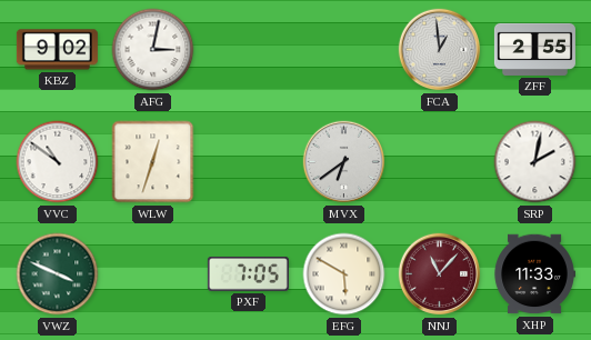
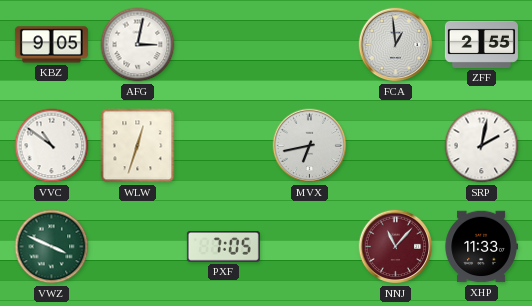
KBZ: 9:02 -> 9:05
MVX: 6:39 -> 6:43
EFG: 5:50 -> none
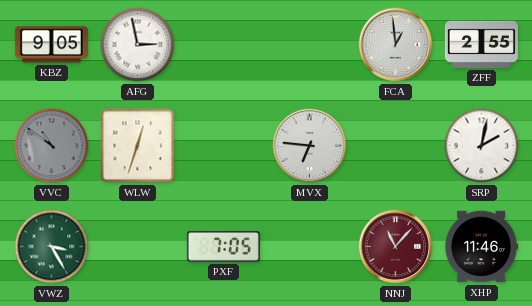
AFG: 3:02 -> 2:58
VVC dial: white -> grey
MVX: 6:43 -> 6:46
VWZ: 3:49 -> 3:25
XHP: 11:33 -> 11:46
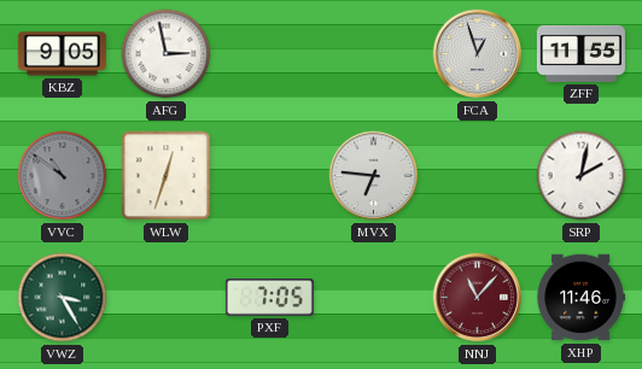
FCA: 12:59 -> 12:57
ZFF: 2:55 -> 11:55
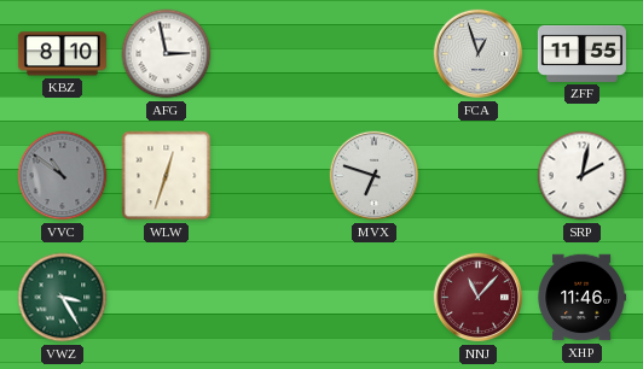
KBZ: 9:05 -> 8:10
MVX: 6:46 -> 6:48
PXF: 7:05 -> none
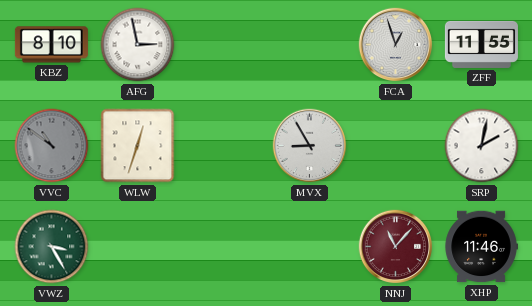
MVX: 6:48 -> 8:55
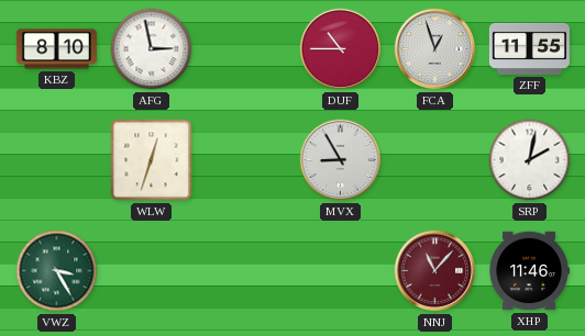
DUF: none -> 10:45
VVC: 10:51 -> none
